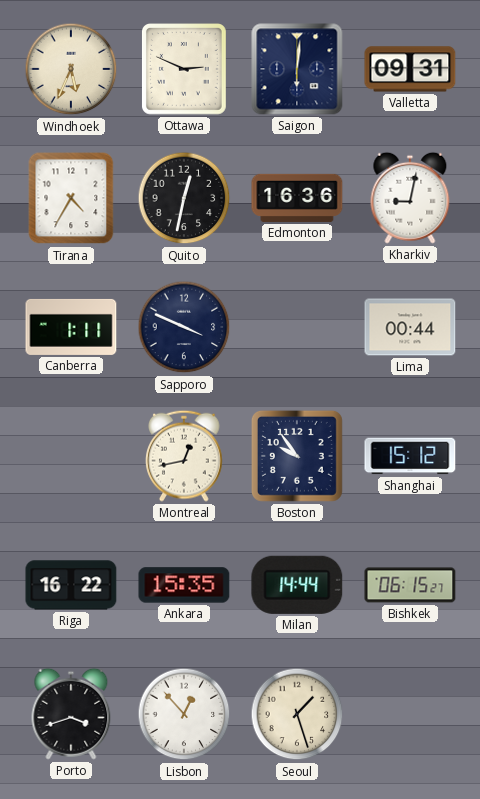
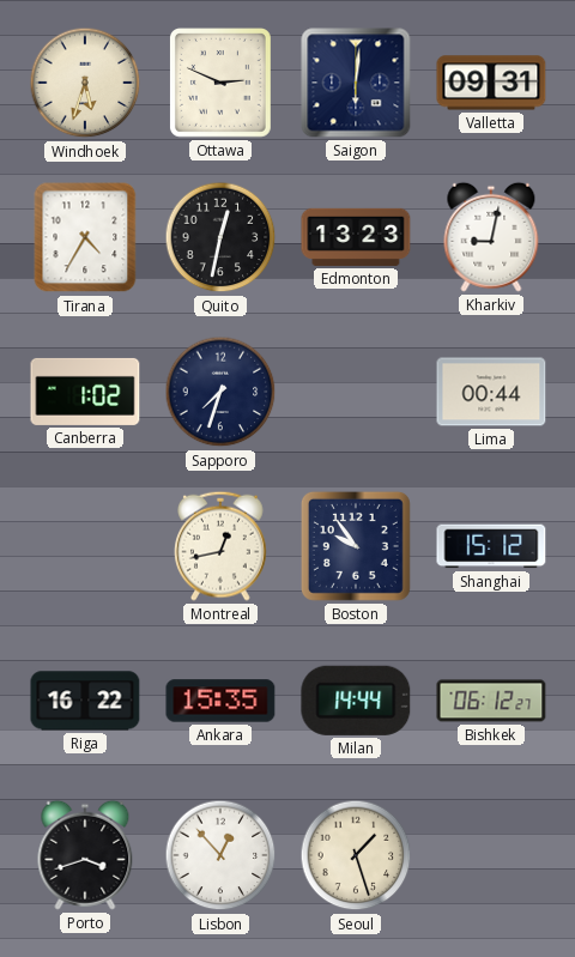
Windhoek: 5:34 -> 5:33
Edmonton: 16:36 -> 13:23
Canberra: 1:11 -> 1:02
Sapporo: 3:49 -> 7:33
Bishkek: 06:15 -> 06:12
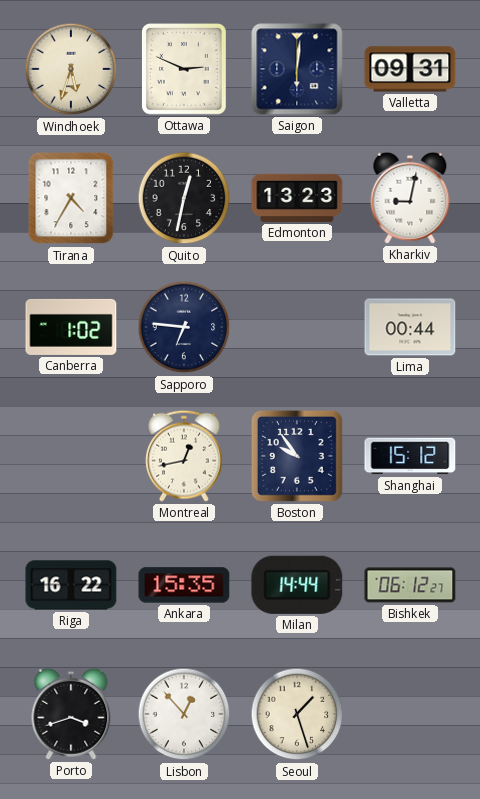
Sapporo: 7:33 -> 6:46
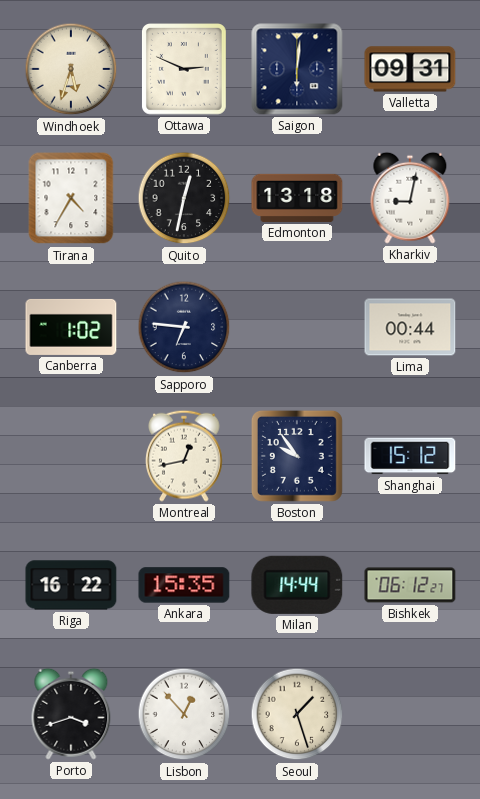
Edmonton: 13:23 -> 13:18
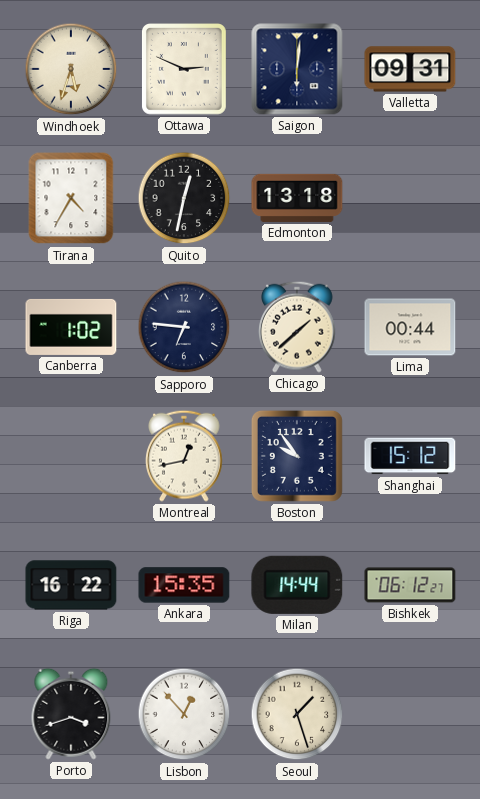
Kharkiv: 9:02 -> none
Chicago: none -> 1:38
